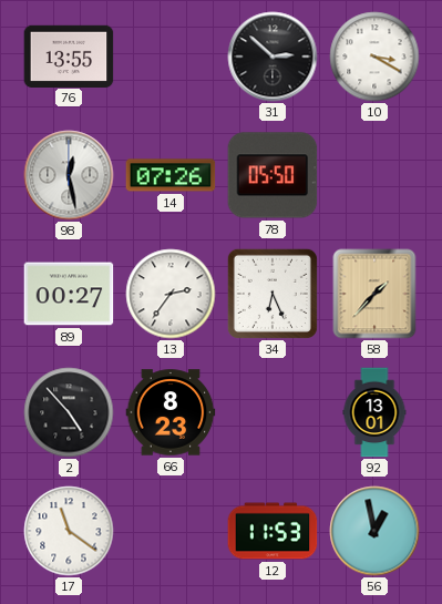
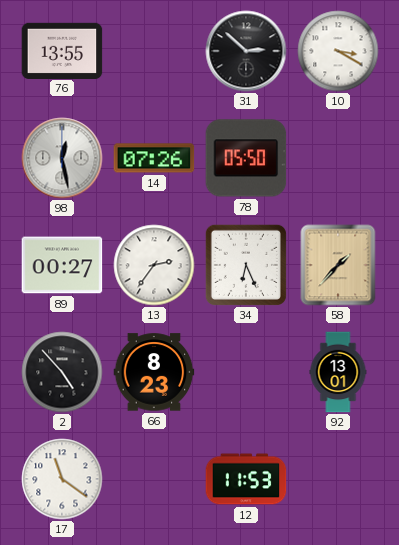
56: 12:58 -> none
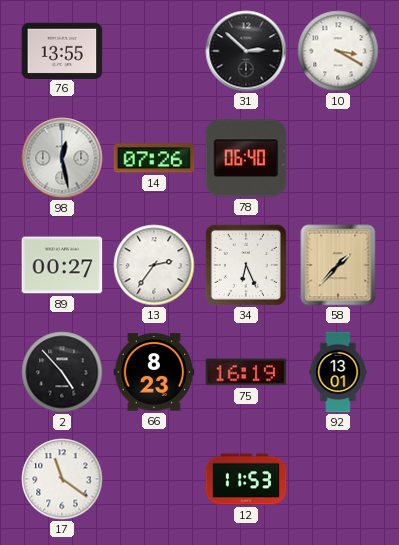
78: 05:50 -> 06:40
75: none -> 16:19
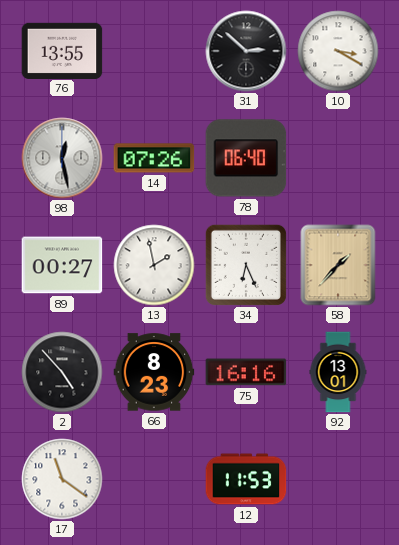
13: 2:36 -> 1:58
75: 16:19 -> 16:16
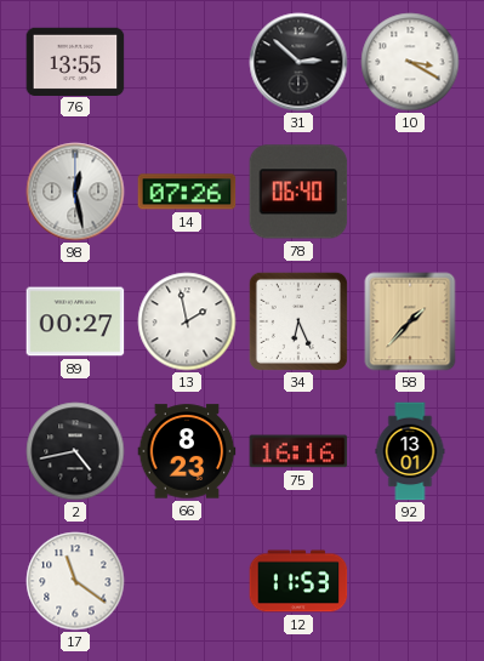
2: 4:53 -> 4:43
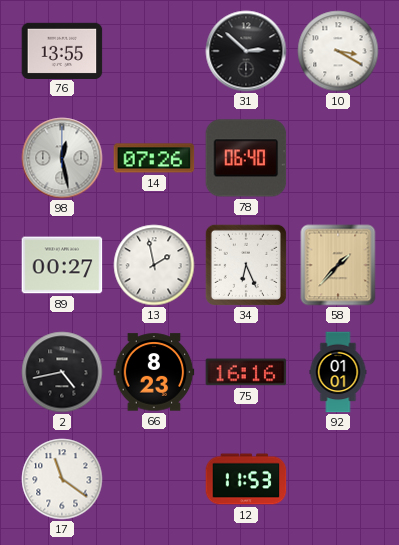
92: 13:01 -> 01:01
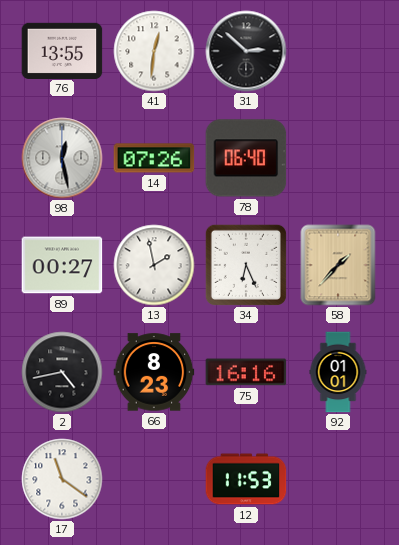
41: none -> 12:31
10: 3:20 -> none
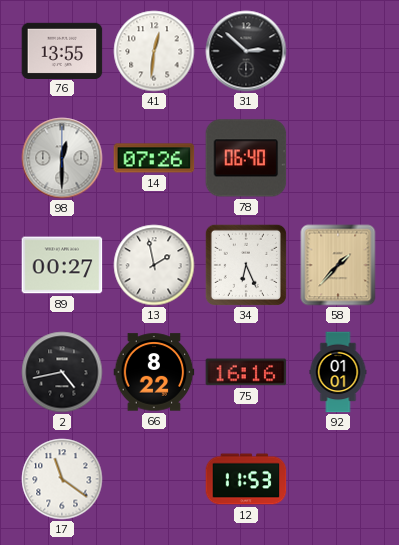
98: 12:28 -> 12:30
66: 8:23 -> 8:22
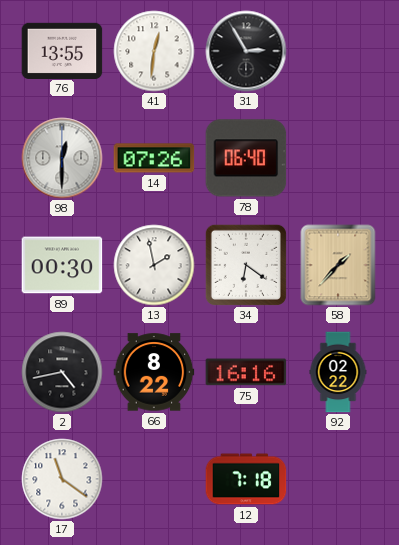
31: 2:52 -> 2:55
89: 00:27 -> 00:30
34: 6:26 -> 6:21
92: 01:01 -> 02:22
12: 11:53 -> 7:18
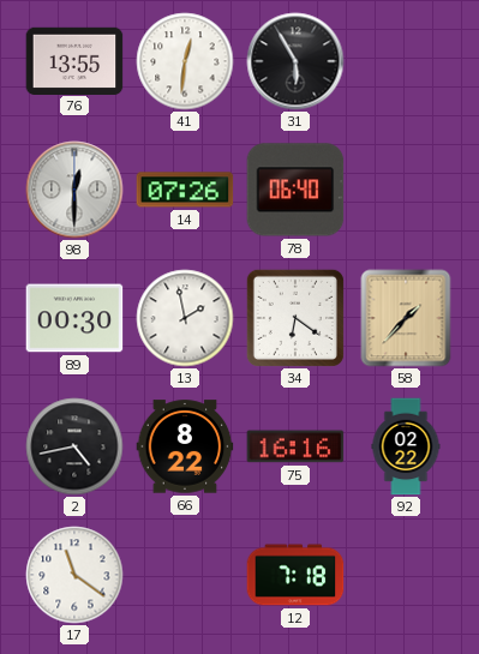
31: 2:55 -> 5:55
